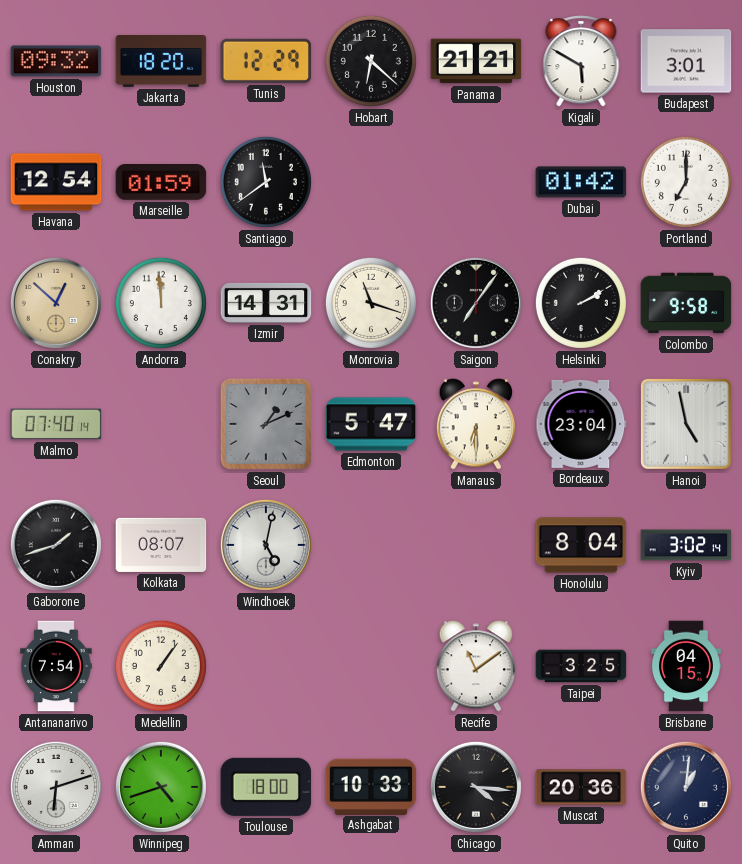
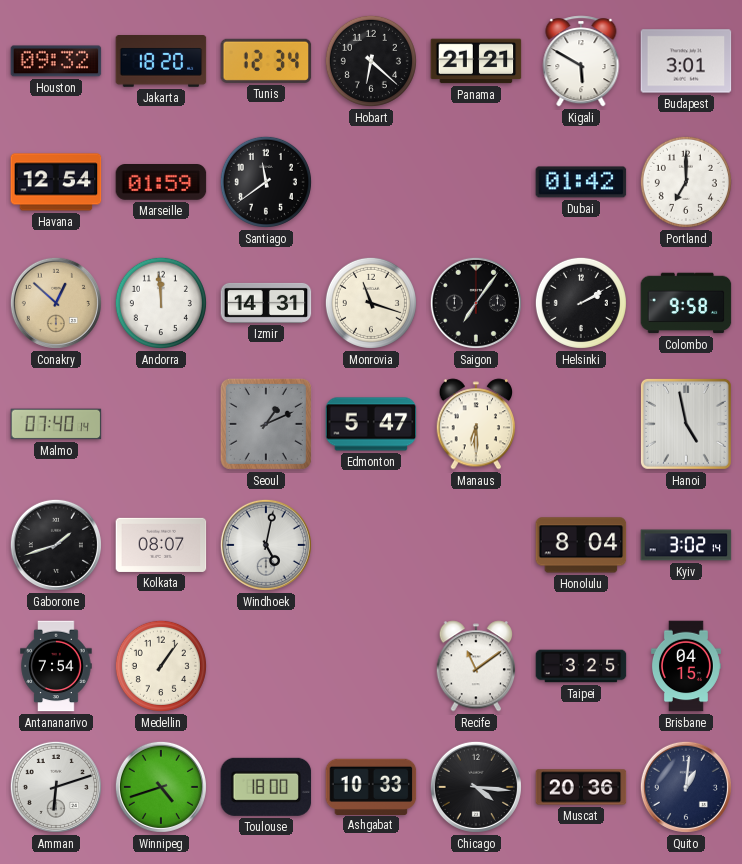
Tunis: 12:29 -> 12:34
Bordeaux: 23:04 -> none
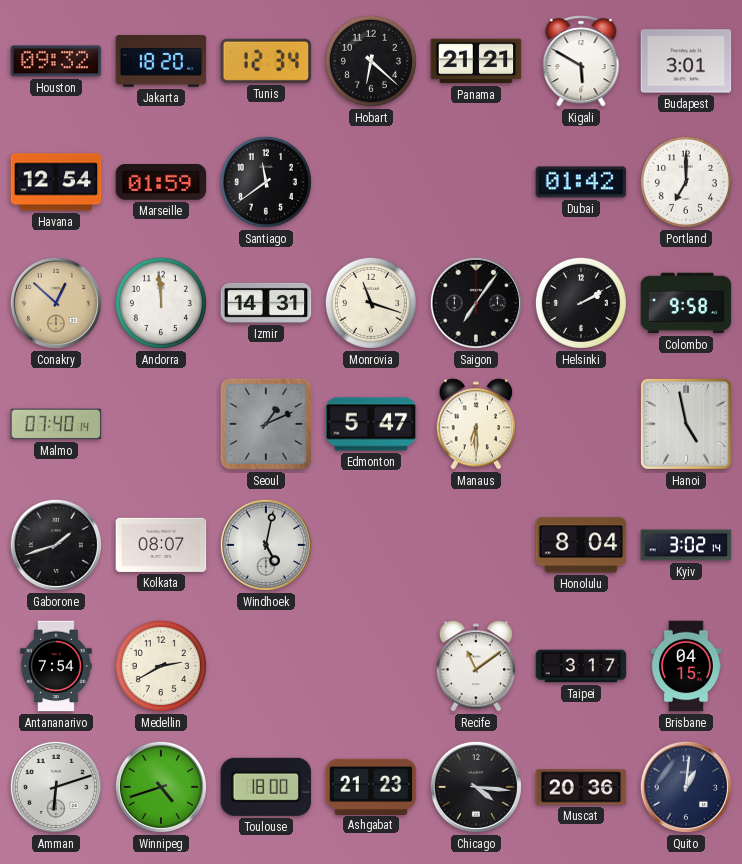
Medellin: 1:06 -> 2:40
Taipei: 3:25 -> 3:17
Ashgabat: 10:33 -> 21:23
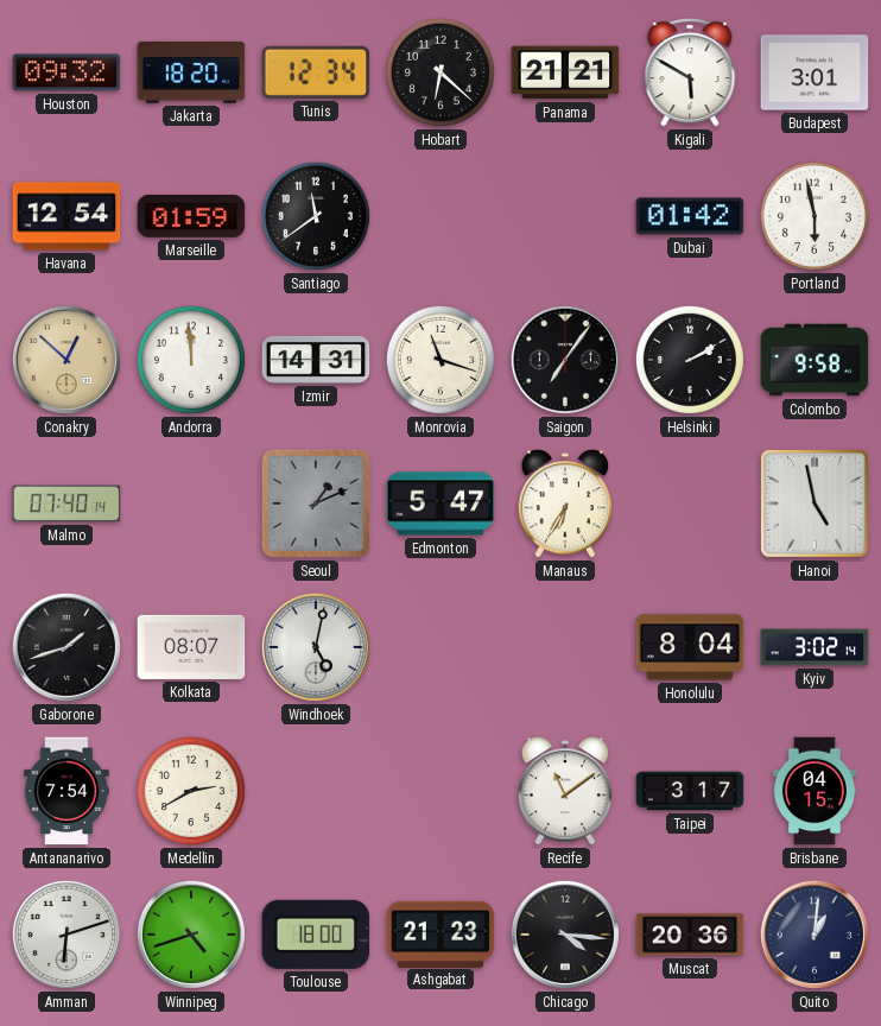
Portland: 7:00 -> 5:58
Manaus: 6:30 -> 6:35
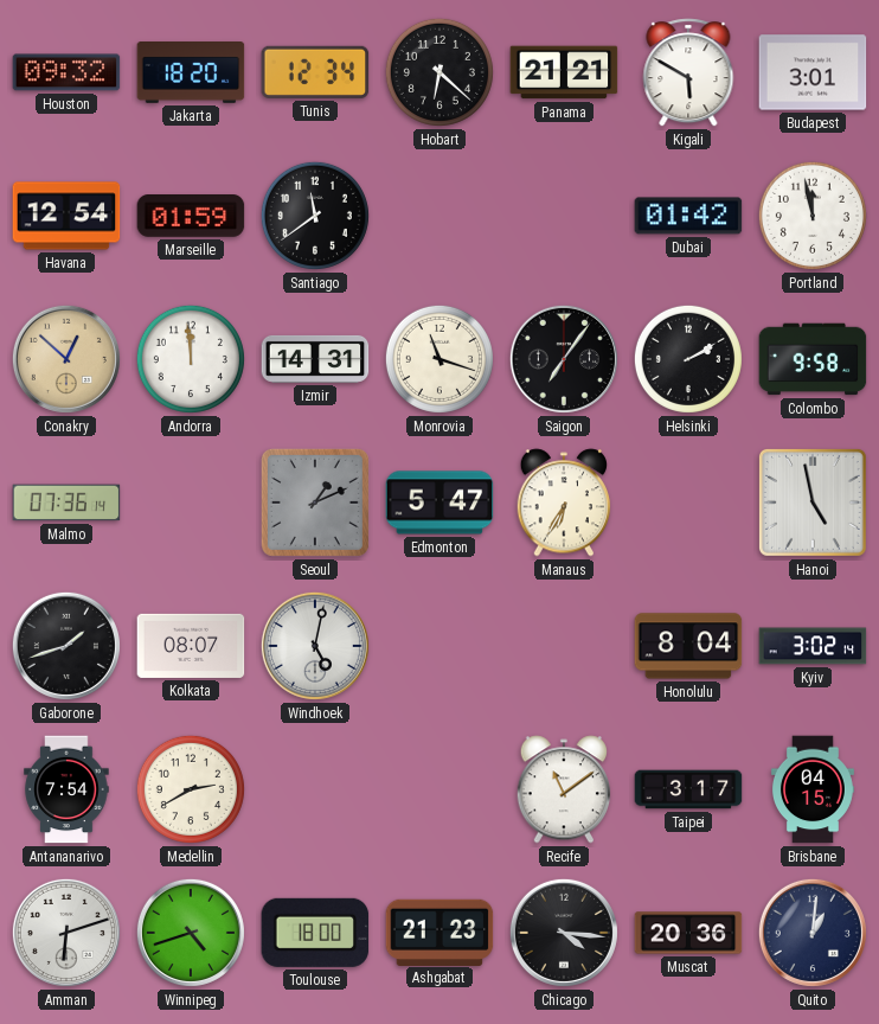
Portland: 5:58 -> 11:58
Malmo: 07:40 -> 07:36
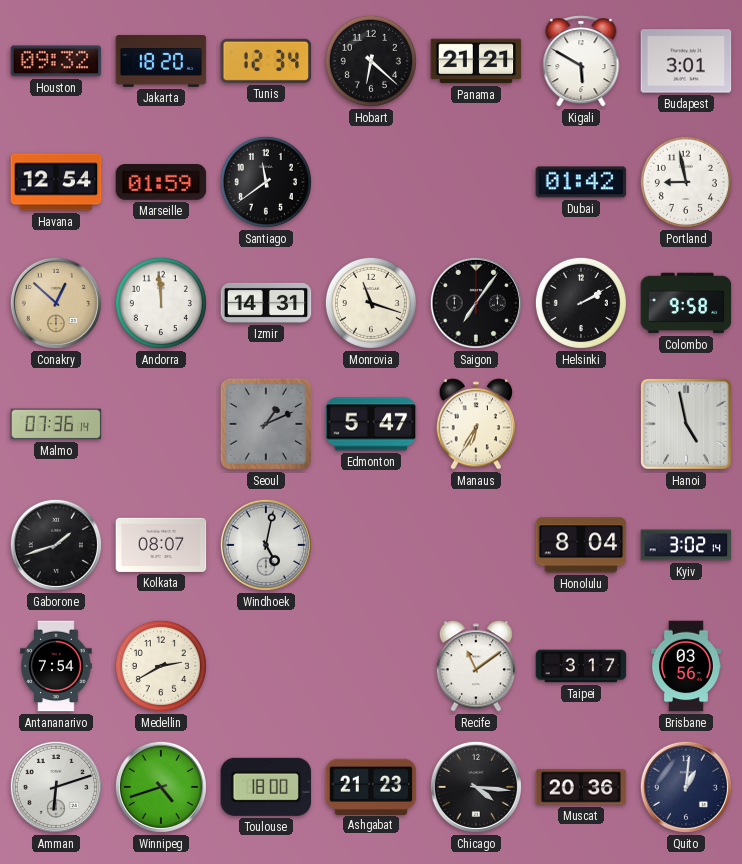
Portland: 11:58 -> 8:58
Brisbane: 04:15 -> 03:56
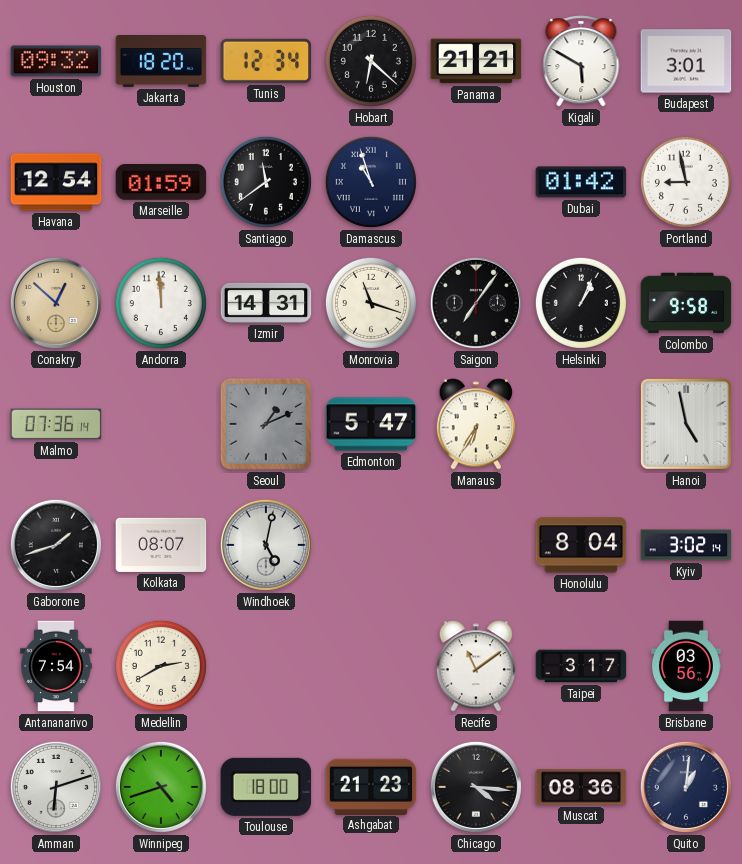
Damascus: none -> 10:57
Helsinki: 2:10 -> 1:04
Muscat: 20:36 -> 08:36
